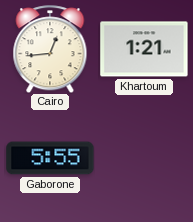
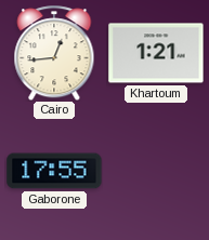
Gaborone: 5:55 -> 17:55
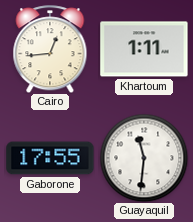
Khartoum: 1:21 -> 1:11
Guayaquil: none -> 11:31
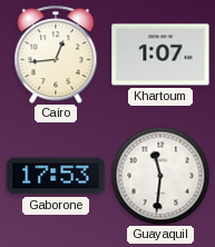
Khartoum: 1:11 -> 1:07
Gaborone: 17:55 -> 17:53
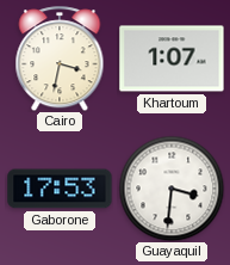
Cairo: 12:44 -> 3:32
Guayaquil: 11:31 -> 3:31
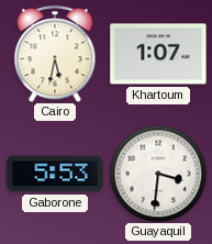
Cairo: 3:32 -> 5:32
Gaborone: 17:53 -> 5:53
